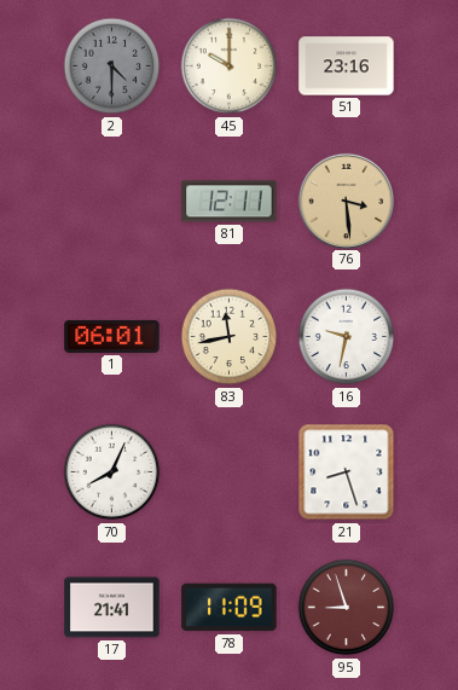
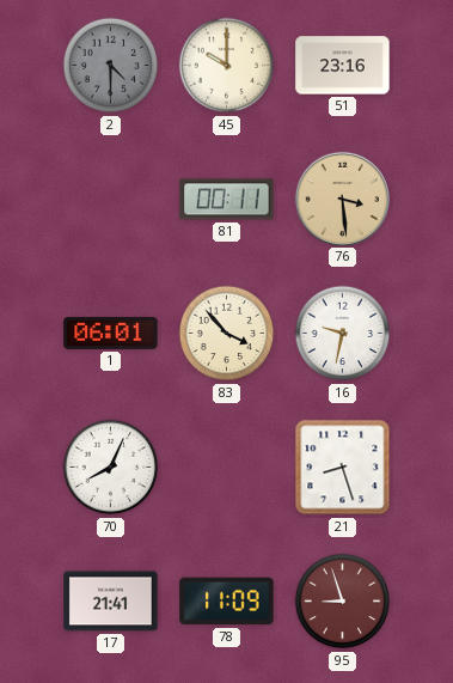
81: 12:11 -> 00:11
83: 11:43 -> 3:53
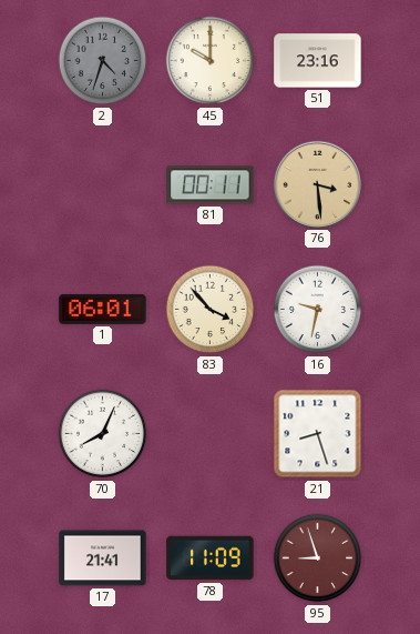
2: 4:30 -> 4:33
